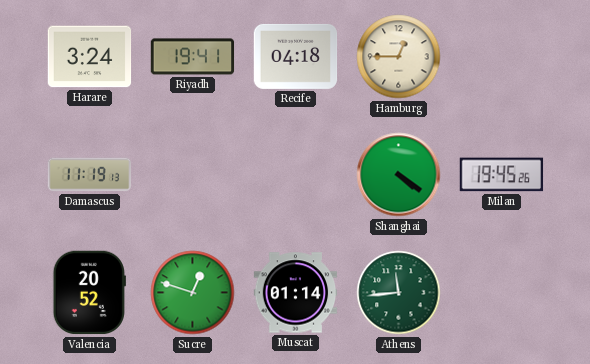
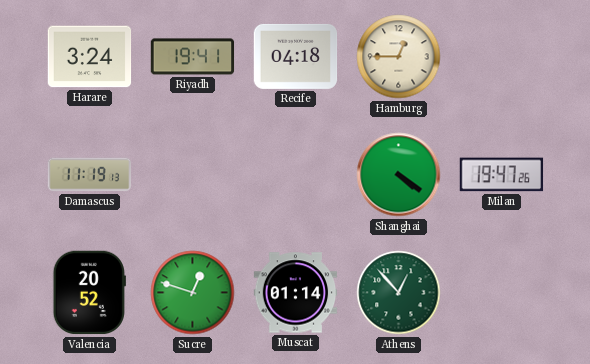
Milan: 19:45 -> 19:47
Athens: 11:44 -> 12:53
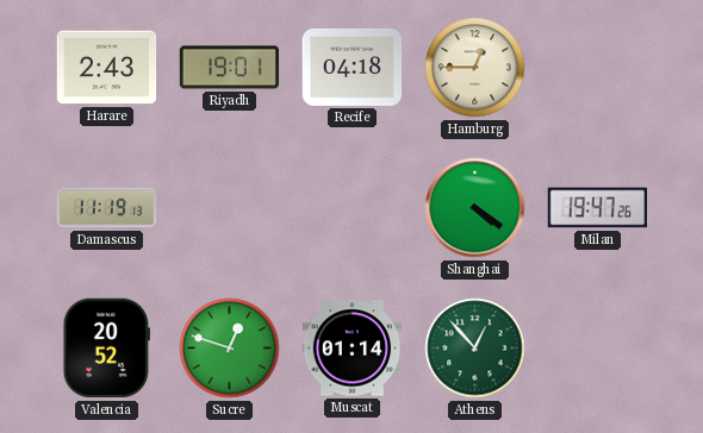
Harare: 3:24 -> 2:43
Riyadh: 19:41 -> 19:01
